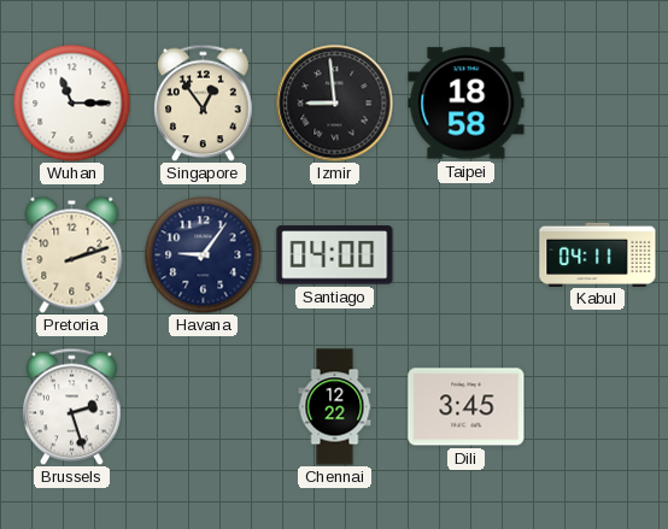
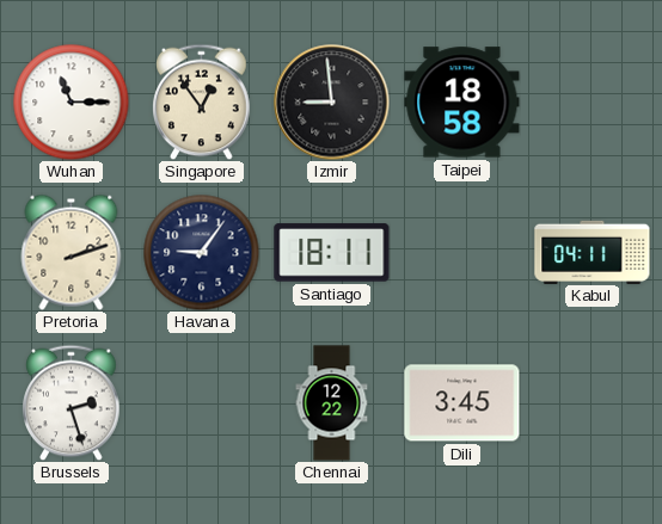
Santiago: 04:00 -> 18:11
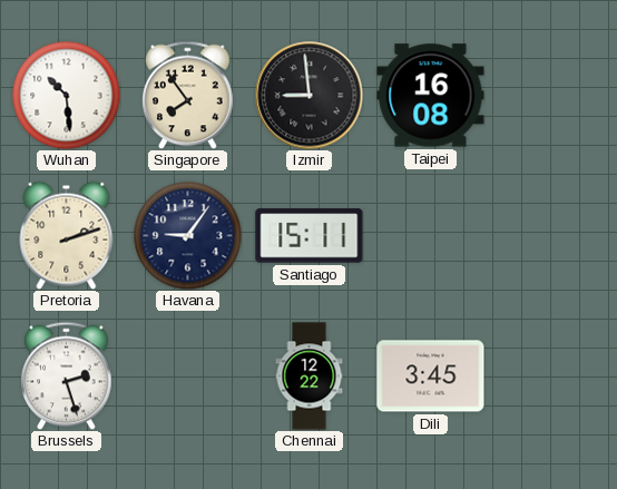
Wuhan: 11:15 -> 10:29
Singapore: 12:54 -> 7:54
Taipei: 18:58 -> 16:08
Santiago: 18:11 -> 15:11
Kabul: 04:11 -> none
